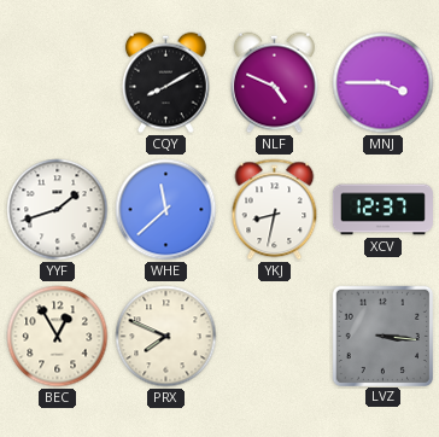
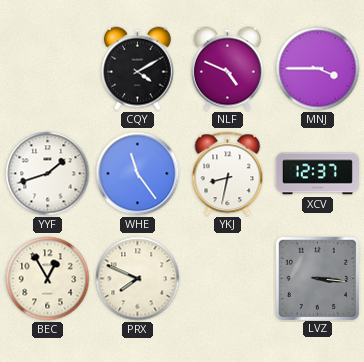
CQY: 8:10 -> 4:10
WHE: 11:38 -> 11:24
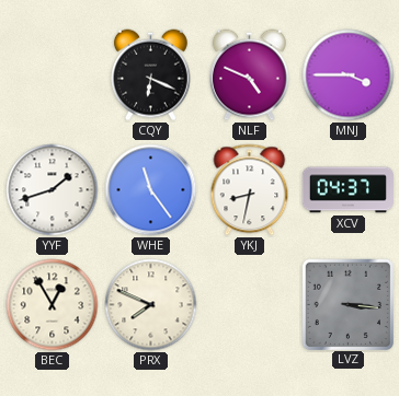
CQY: 4:10 -> 6:19
XCV: 12:37 -> 04:37
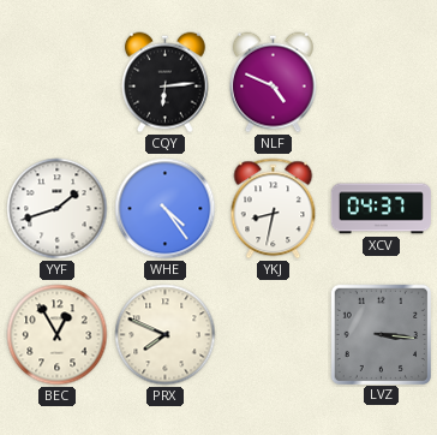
CQY: 6:19 -> 6:14
MNJ: 3:45 -> none
WHE: 11:24 -> 4:24
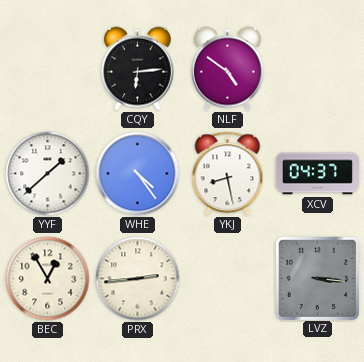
NLF: 4:49 -> 4:51
YYF: 1:42 -> 1:38
YKJ: 8:32 -> 8:28
PRX: 7:49 -> 2:44
